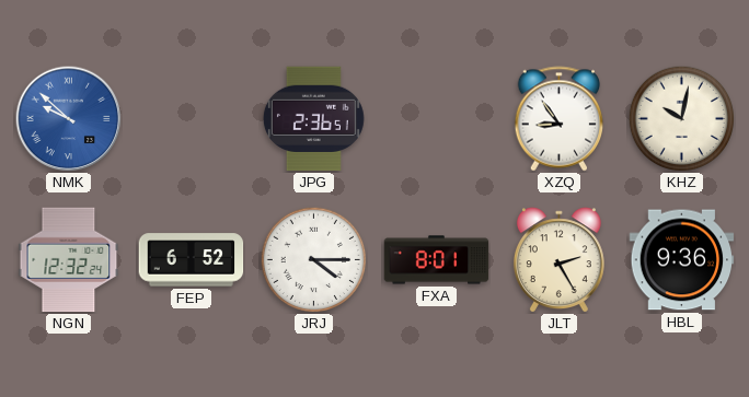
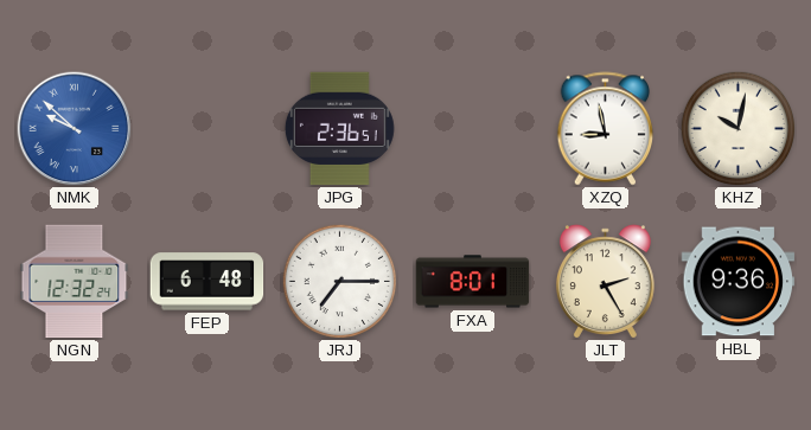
XZQ: 8:54 -> 8:58
FEP: 6:52 -> 6:48
JRJ: 4:15 -> 7:15
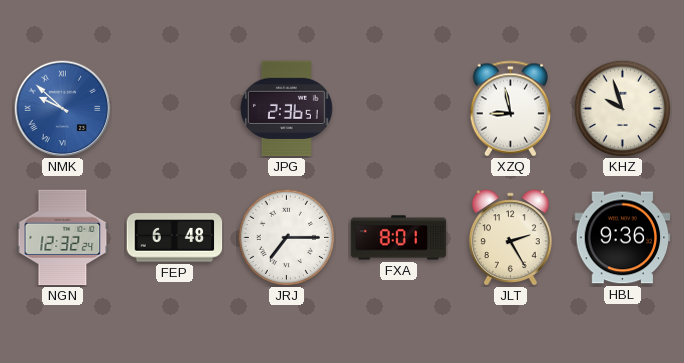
KHZ: 10:02 -> 9:57
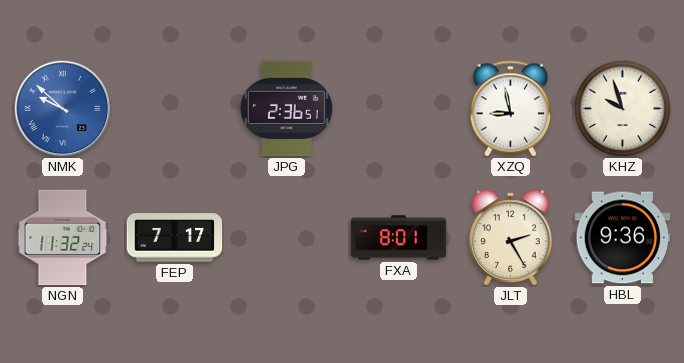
NGN: 12:32 -> 11:32
FEP: 6:48 -> 7:17
JRJ: 7:15 -> none
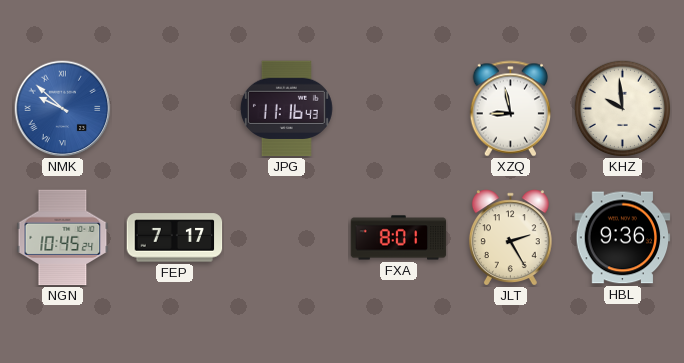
JPG: 2:36 -> 11:16
KHZ: 9:57 -> 9:59
NGN: 11:32 -> 10:45
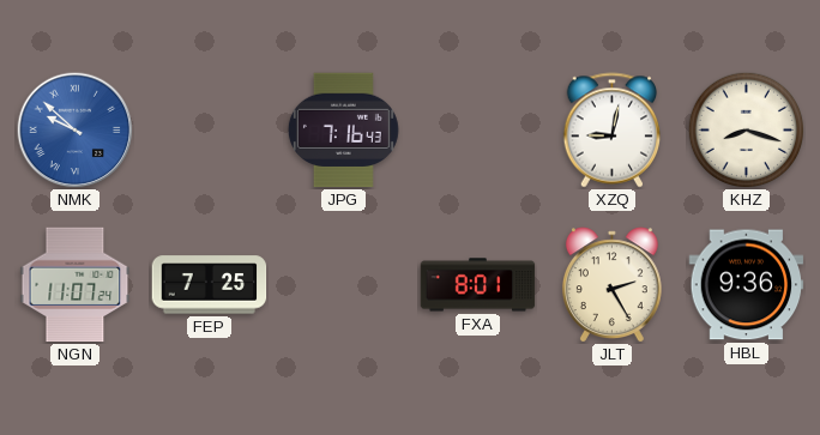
JPG: 11:16 -> 7:16
XZQ: 8:58 -> 9:02
KHZ: 9:59 -> 8:18
NGN: 10:45 -> 11:07
FEP: 7:17 -> 7:25
